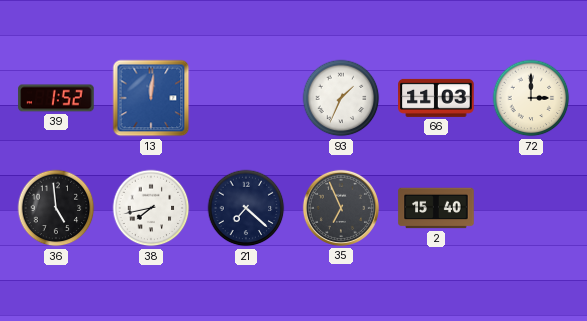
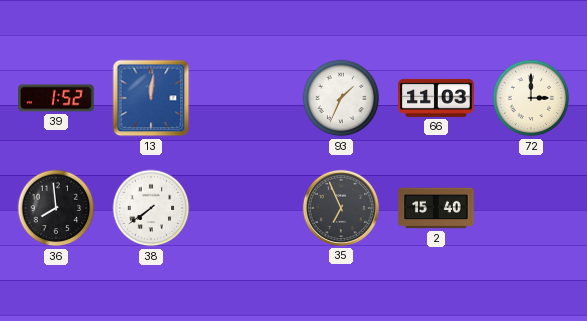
36: 4:59 -> 7:59
38: 7:43 -> 7:39
21: 7:22 -> none
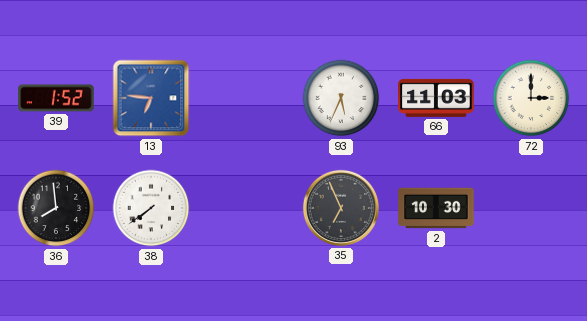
13: 12:01 -> 6:46
93: 1:34 -> 5:34
2: 15:40 -> 10:30
